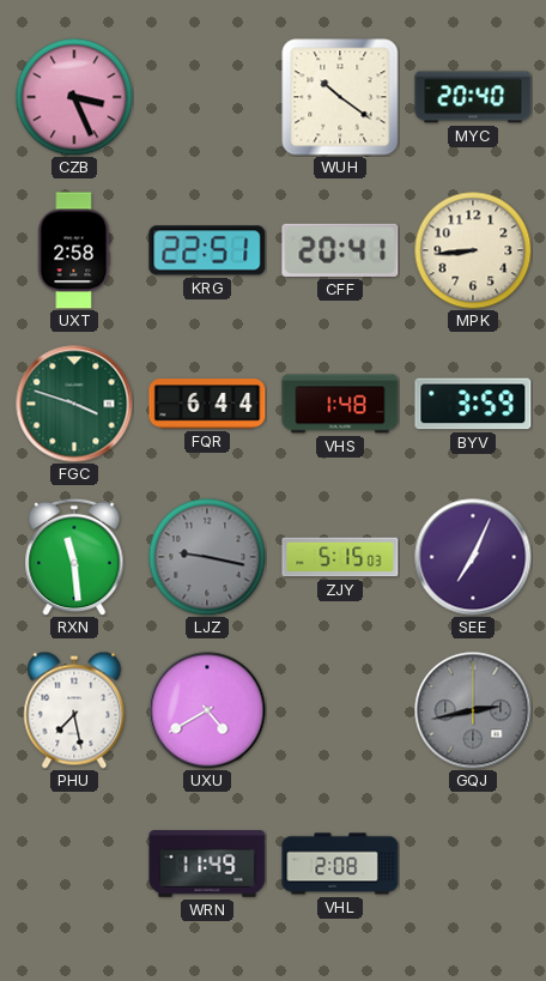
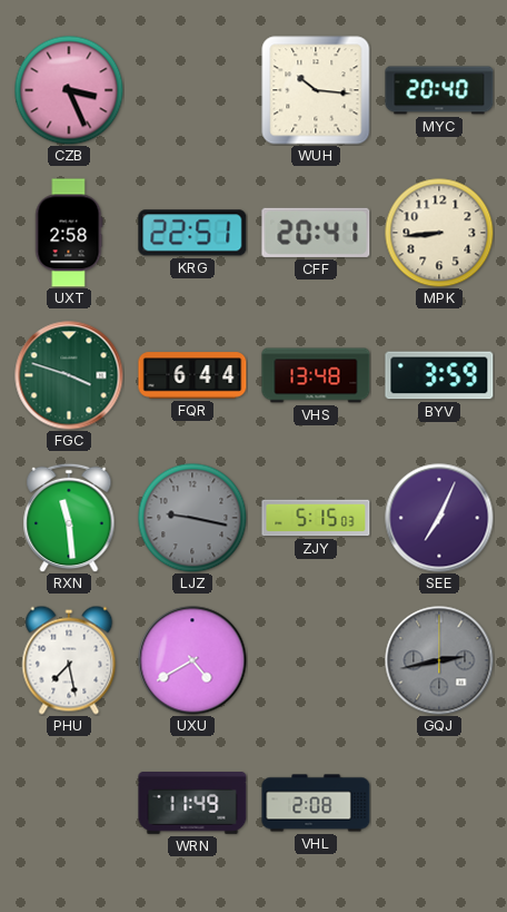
WUH: 10:21 -> 10:16
VHS: 1:48 -> 13:48
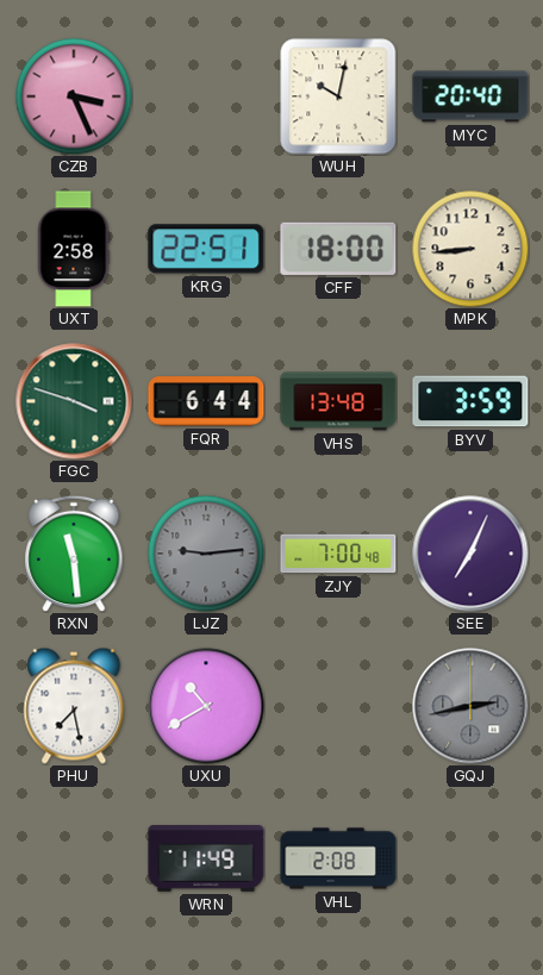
WUH: 10:16 -> 10:02
CFF: 20:41 -> 18:00
LJZ: 9:17 -> 9:14
ZJY: 5:15 -> 7:00
UXU: 4:40 -> 10:40
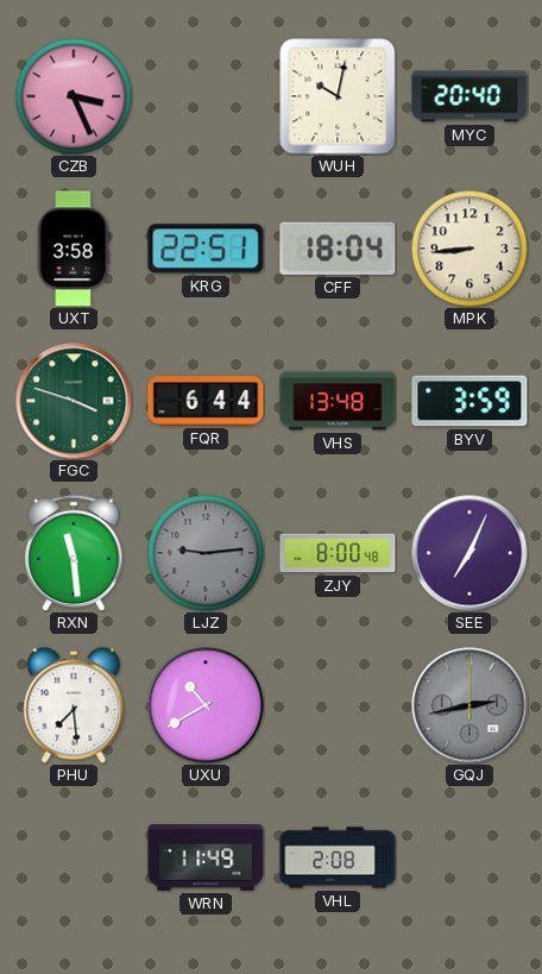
UXT: 2:58 -> 3:58
CFF: 18:00 -> 18:04
ZJY: 7:00 -> 8:00
PHU: 7:28 -> 7:29
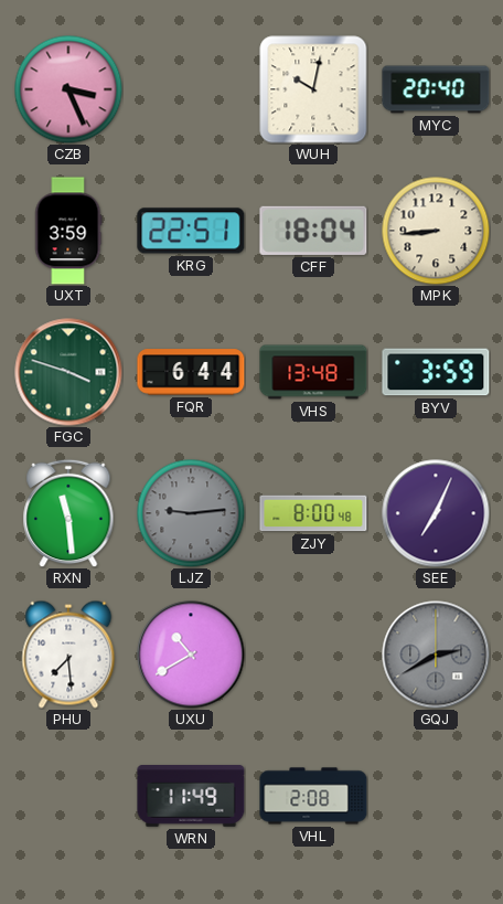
UXT: 3:58 -> 3:59
GQJ: 2:43 -> 2:40
